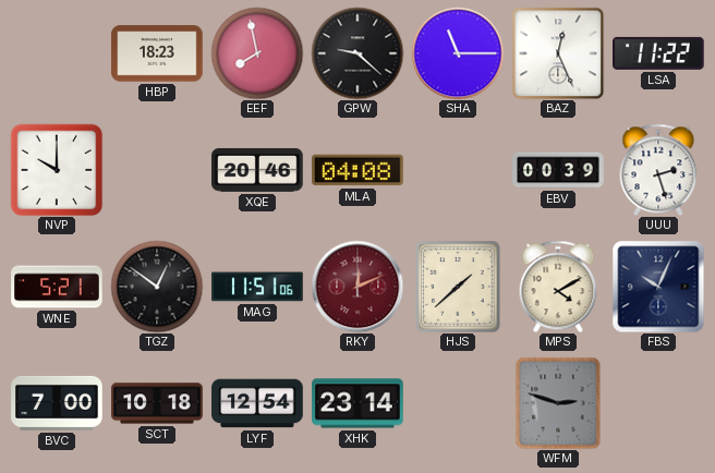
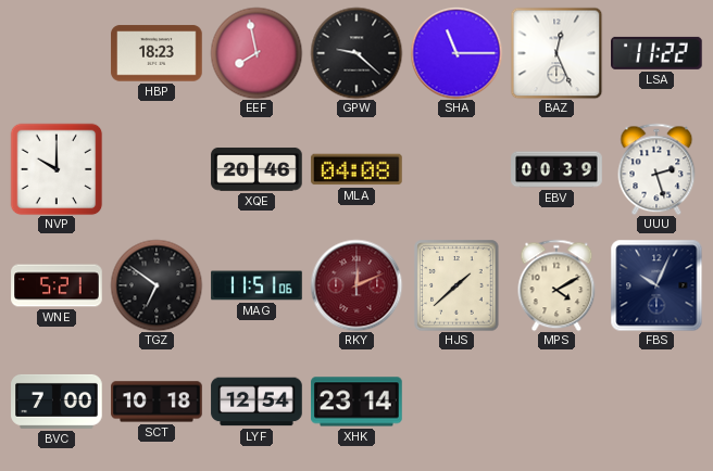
TGZ: 12:51 -> 6:51
WFM: 2:48 -> none
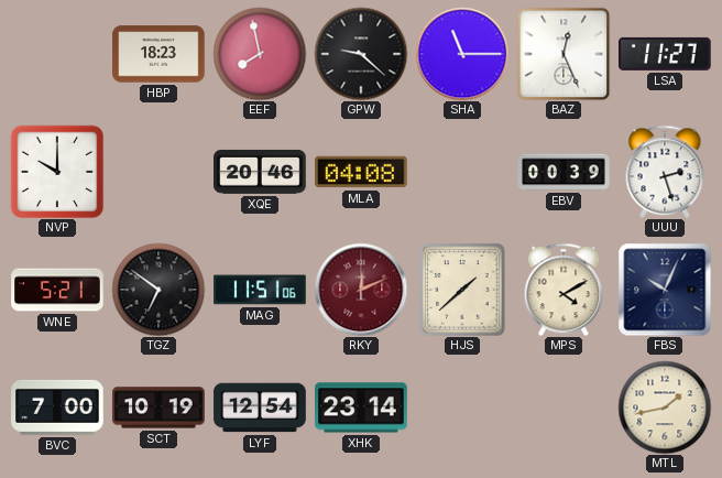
LSA: 11:22 -> 11:27
SCT: 10:18 -> 10:19
MTL: none -> 1:43
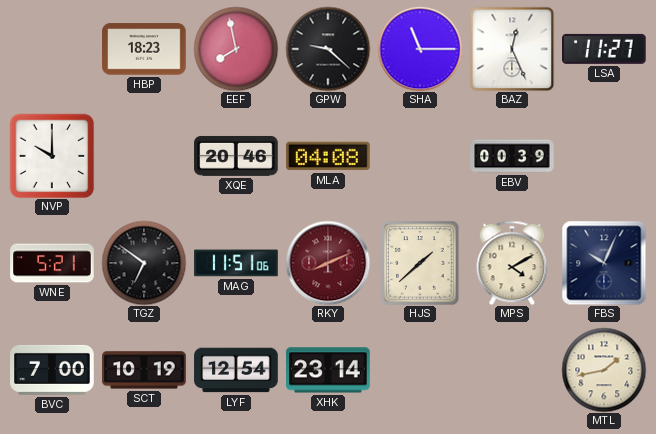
UUU: 2:27 -> none
RKY: 12:11 -> 8:11
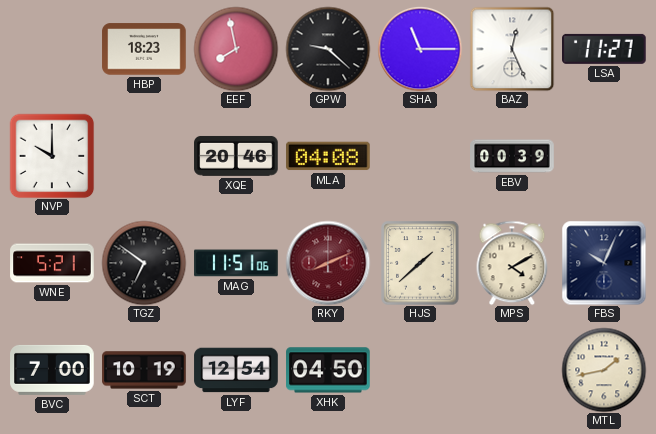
XHK: 23:14 -> 04:50
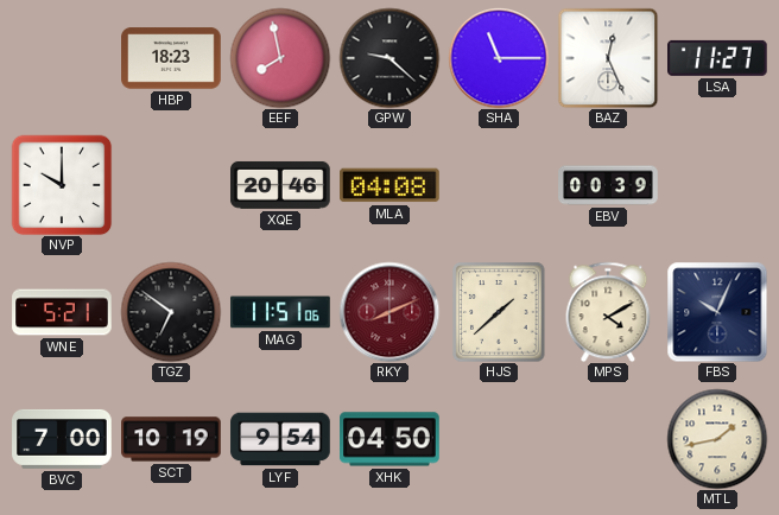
LYF: 12:54 -> 9:54
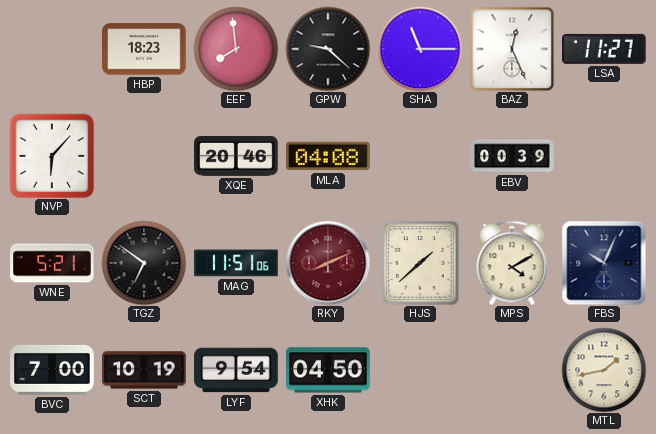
EEF: 7:58 -> 7:59
NVP: 10:00 -> 6:07
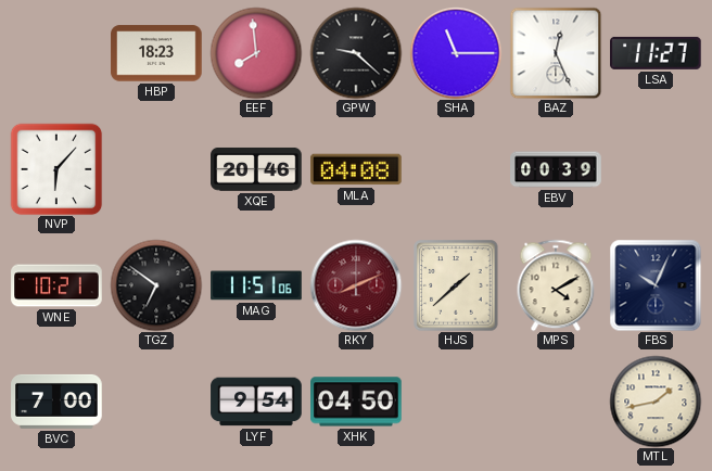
WNE: 5:21 -> 10:21
SCT: 10:19 -> none
